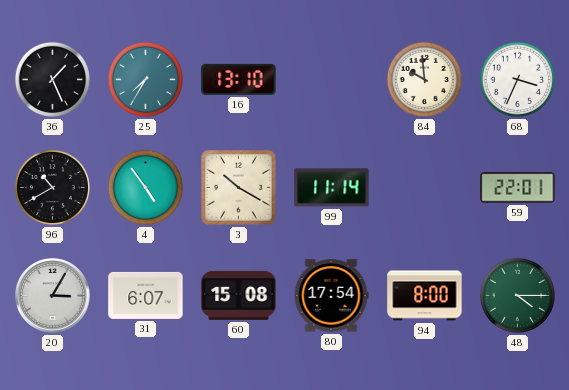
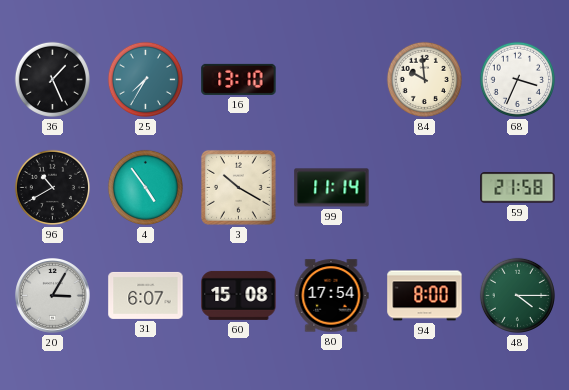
59: 22:01 -> 21:58
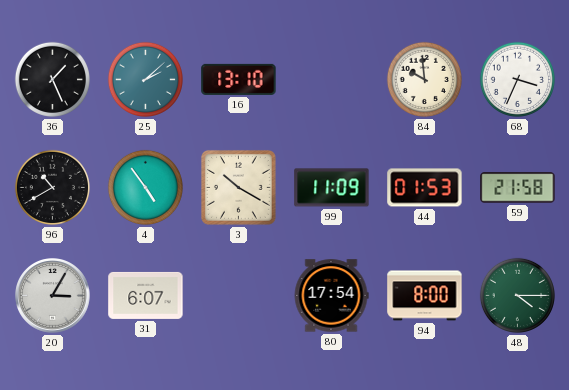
25: 7:35 -> 2:08
99: 11:14 -> 11:09
44: none -> 01:53
60: 15:08 -> none
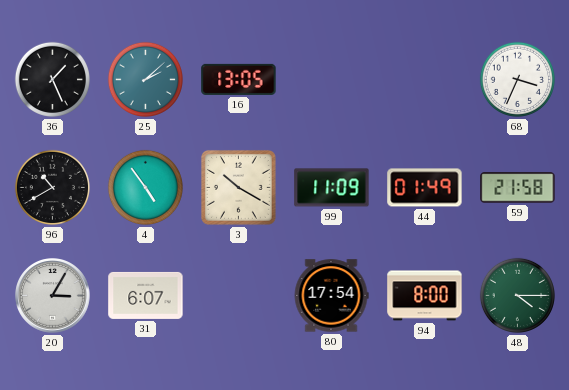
16: 13:10 -> 13:05
84: 9:59 -> none
44: 01:53 -> 01:49
